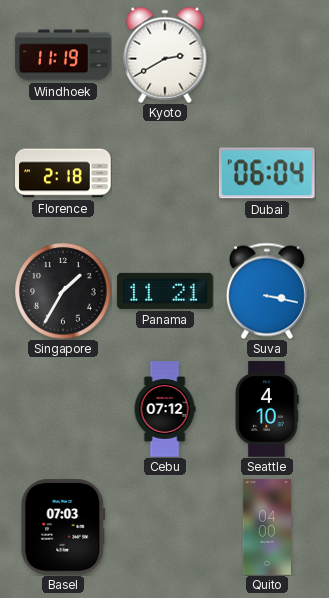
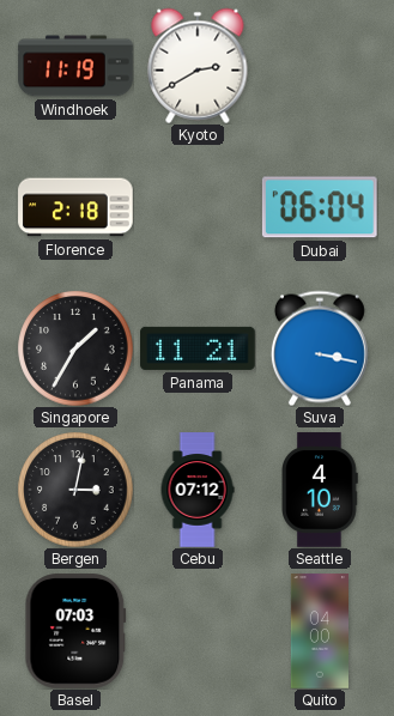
Bergen: none -> 3:02
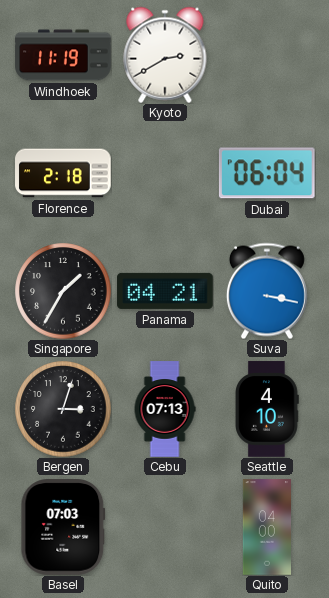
Panama: 11:21 -> 04:21
Bergen: 3:02 -> 3:03
Cebu: 07:12 -> 07:13
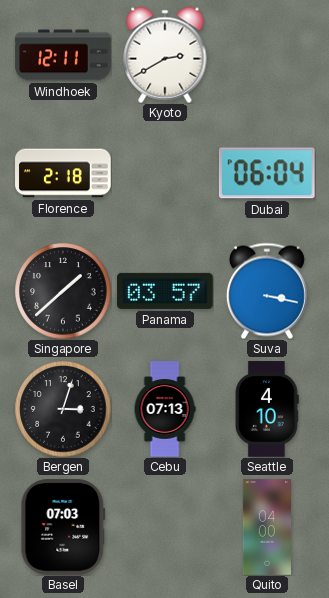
Windhoek: 11:19 -> 12:11
Singapore: 1:35 -> 1:38
Panama: 04:21 -> 03:57
